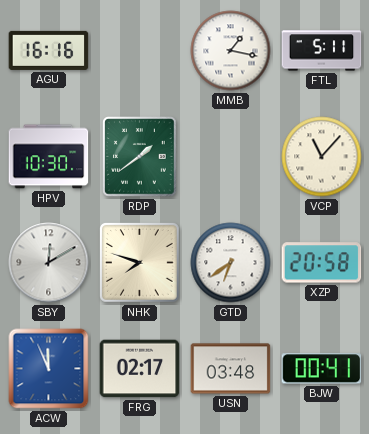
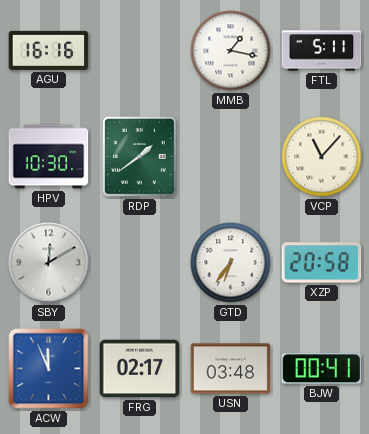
NHK: 7:48 -> none
GTD: 6:39 -> 6:36
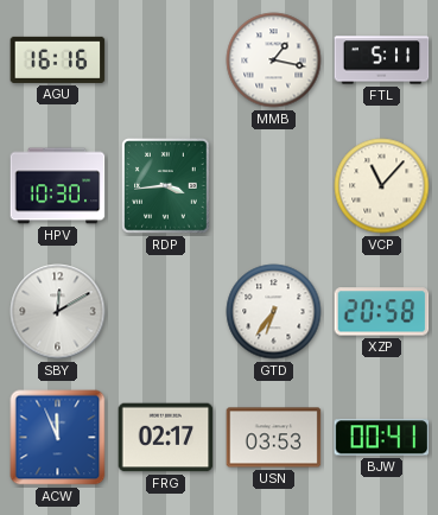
RDP: 1:39 -> 3:44
USN: 03:48 -> 03:53
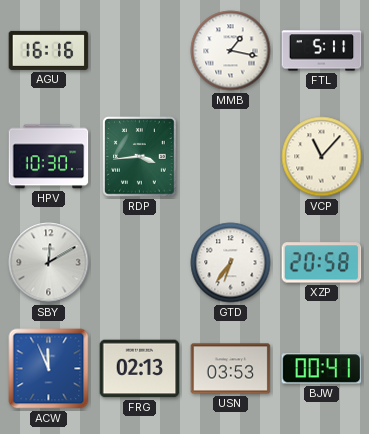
FRG: 02:17 -> 02:13
